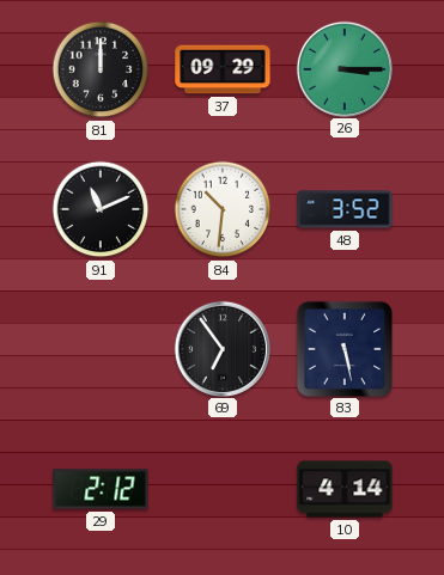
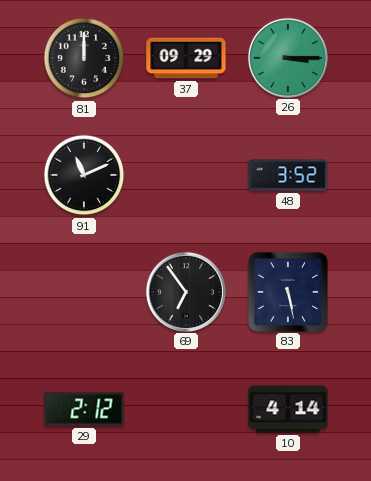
84: 10:31 -> none
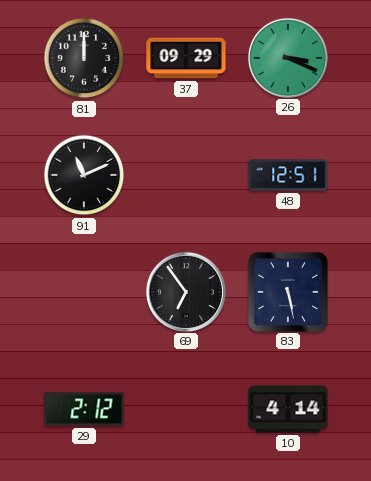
26: 3:15 -> 3:19
48: 3:52 -> 12:51
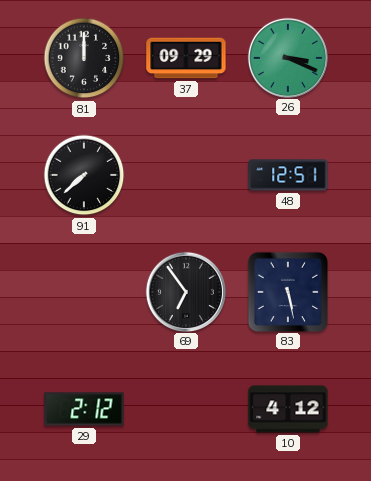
91: 11:11 -> 7:38
10: 4:14 -> 4:12
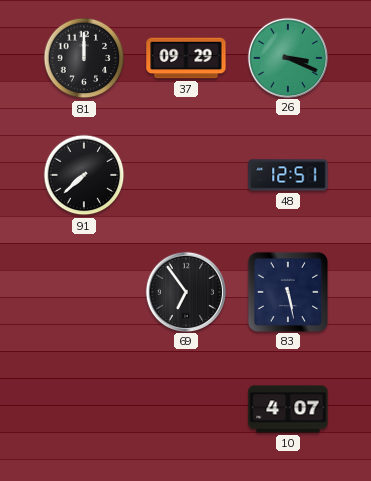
29: 2:12 -> none
10: 4:12 -> 4:07
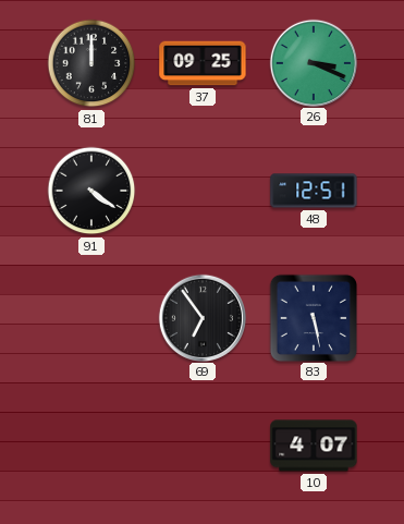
37: 09:29 -> 09:25
91: 7:38 -> 4:21
